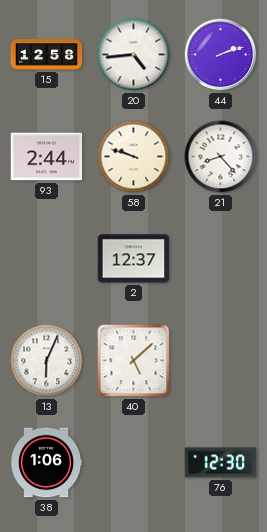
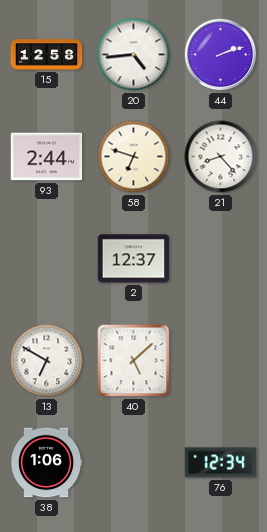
58: 9:48 -> 6:48
13: 6:04 -> 6:50
76: 12:30 -> 12:34
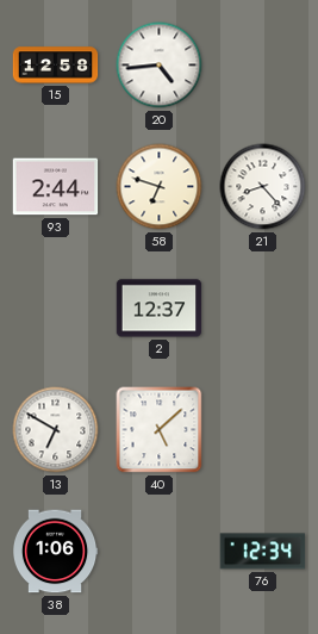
44: 2:12 -> none
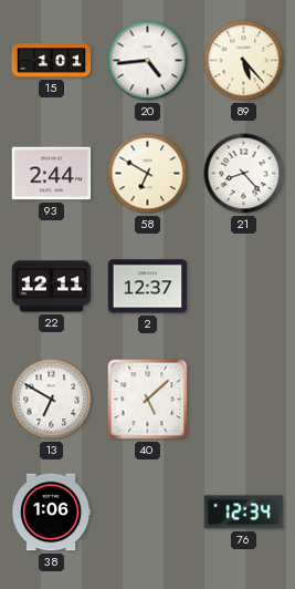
15: 12:58 -> 1:01
89: none -> 5:23
58: 6:48 -> 6:50
22: none -> 12:11
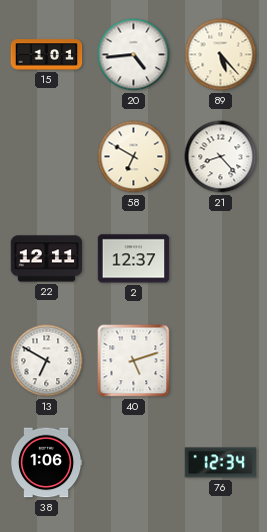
93: 2:44 -> none
40: 5:08 -> 5:12
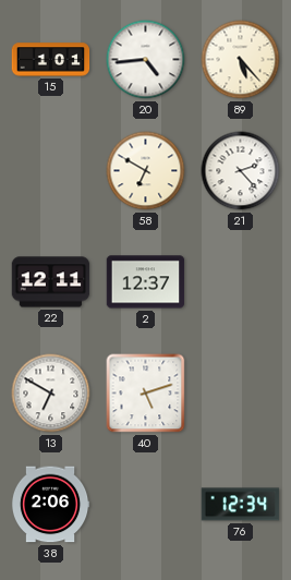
21: 8:23 -> 2:23
38: 1:06 -> 2:06
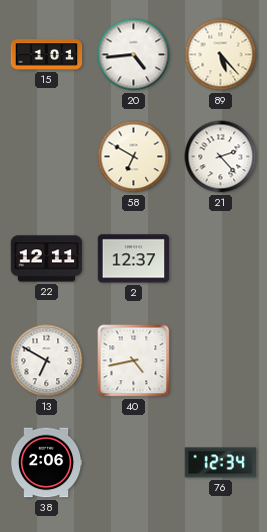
40: 5:12 -> 4:43
